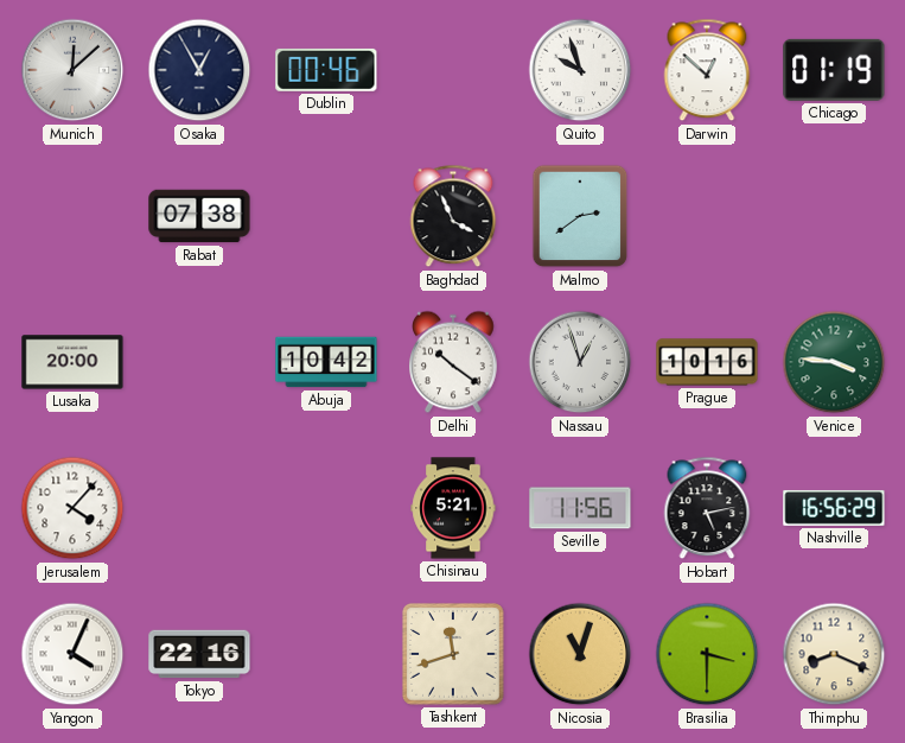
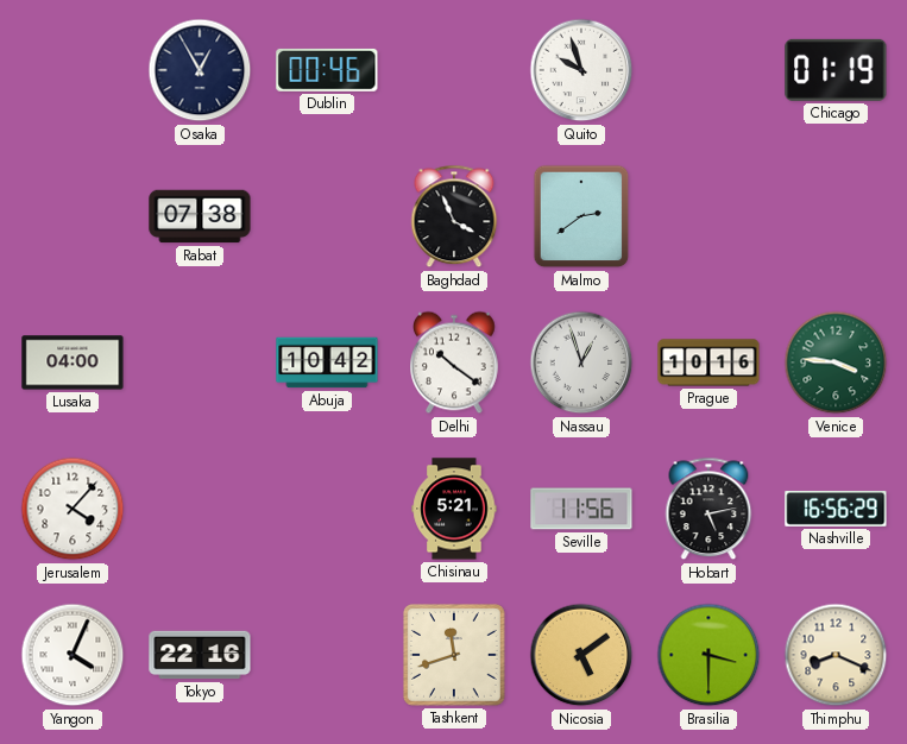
Munich: 12:08 -> none
Darwin: 12:52 -> none
Lusaka: 20:00 -> 04:00
Nicosia: 11:03 -> 5:09
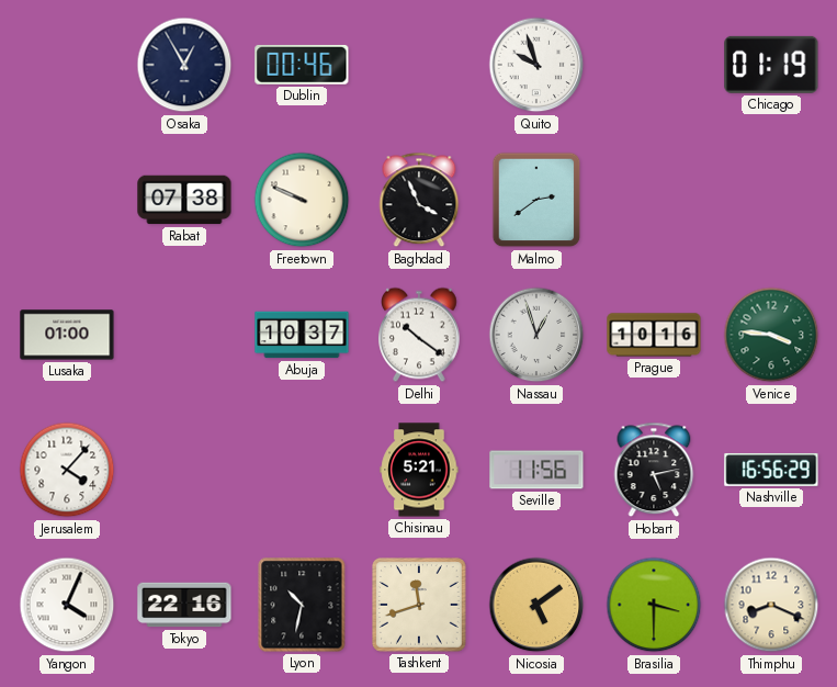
Freetown: none -> 9:49
Lusaka: 04:00 -> 01:00
Abuja: 10:42 -> 10:37
Lyon: none -> 10:32
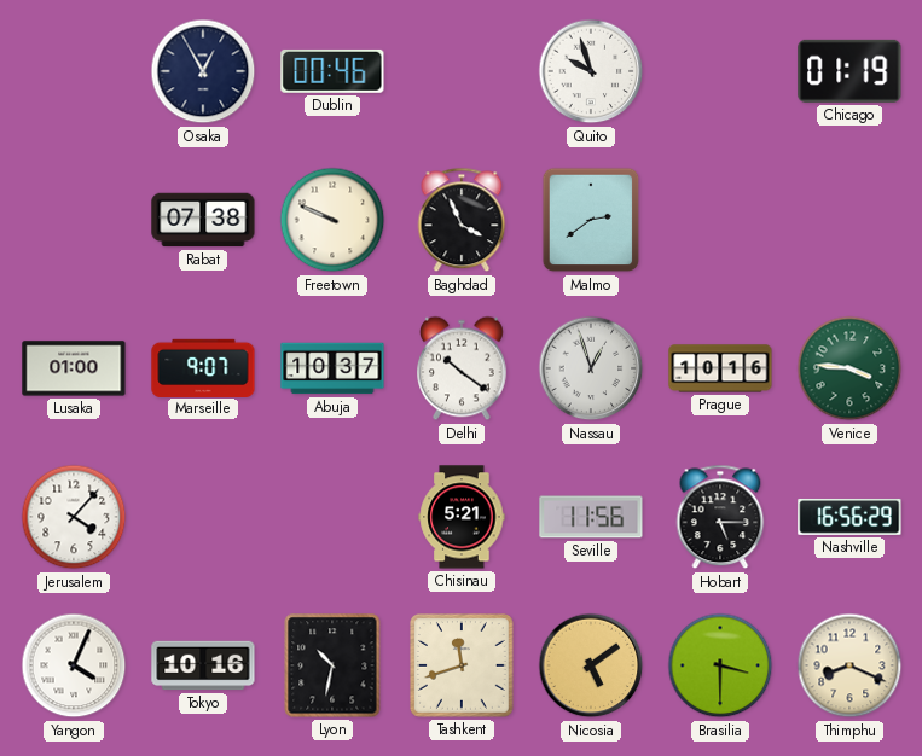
Marseille: none -> 9:07
Hobart: 5:13 -> 5:15
Tokyo: 22:16 -> 10:16
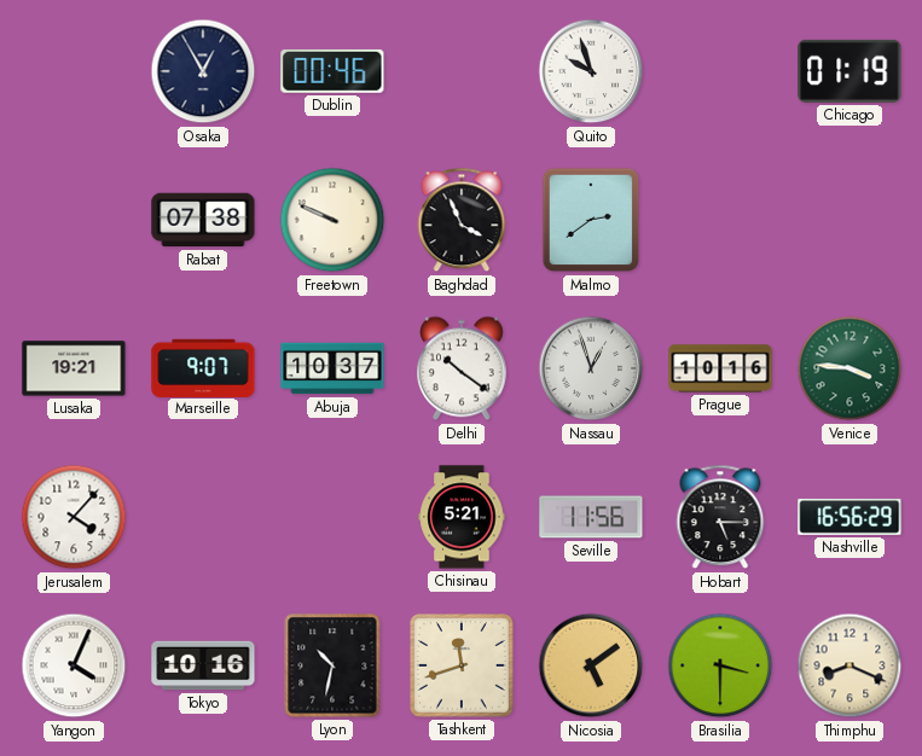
Lusaka: 01:00 -> 19:21
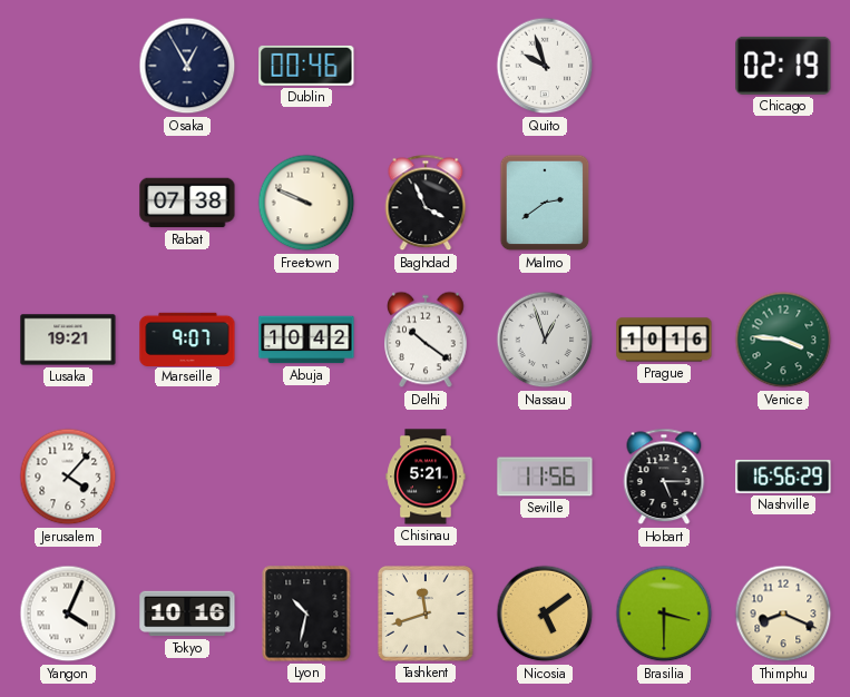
Chicago: 01:19 -> 02:19
Abuja: 10:37 -> 10:42
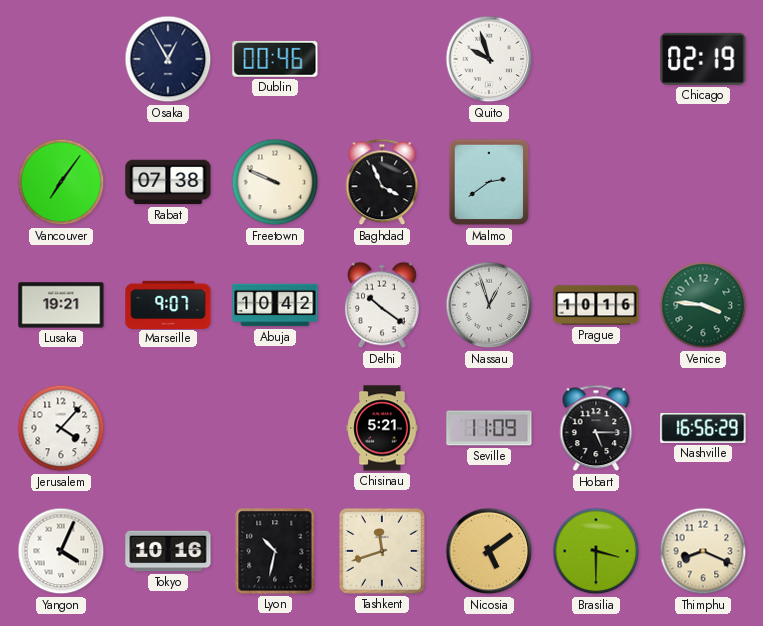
Vancouver: none -> 7:06
Seville: 11:56 -> 11:09
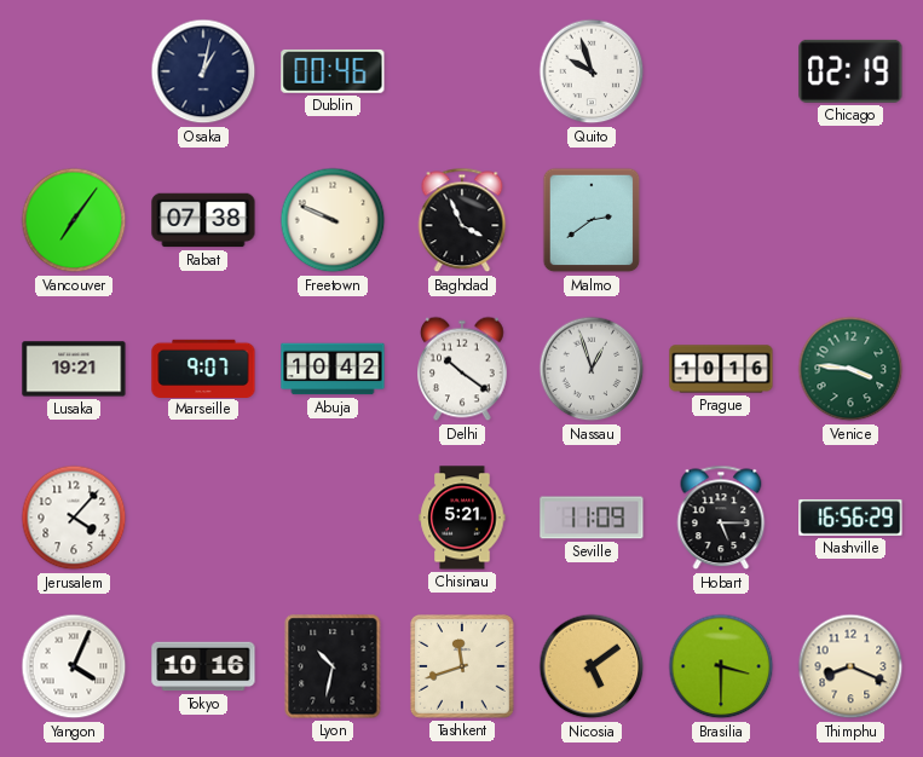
Osaka: 12:55 -> 1:02
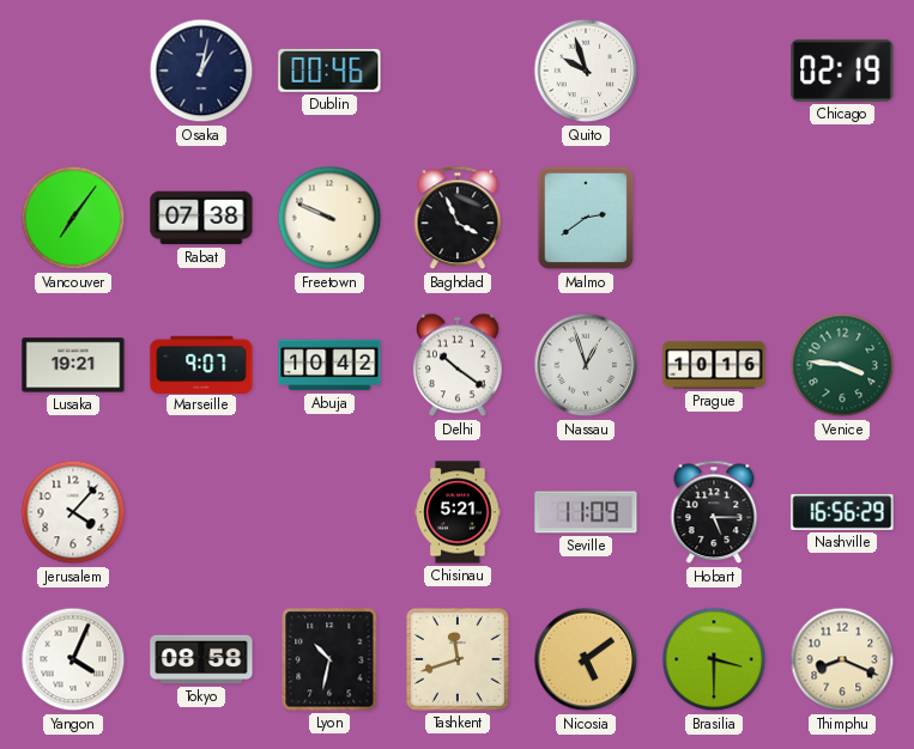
Tokyo: 10:16 -> 08:58
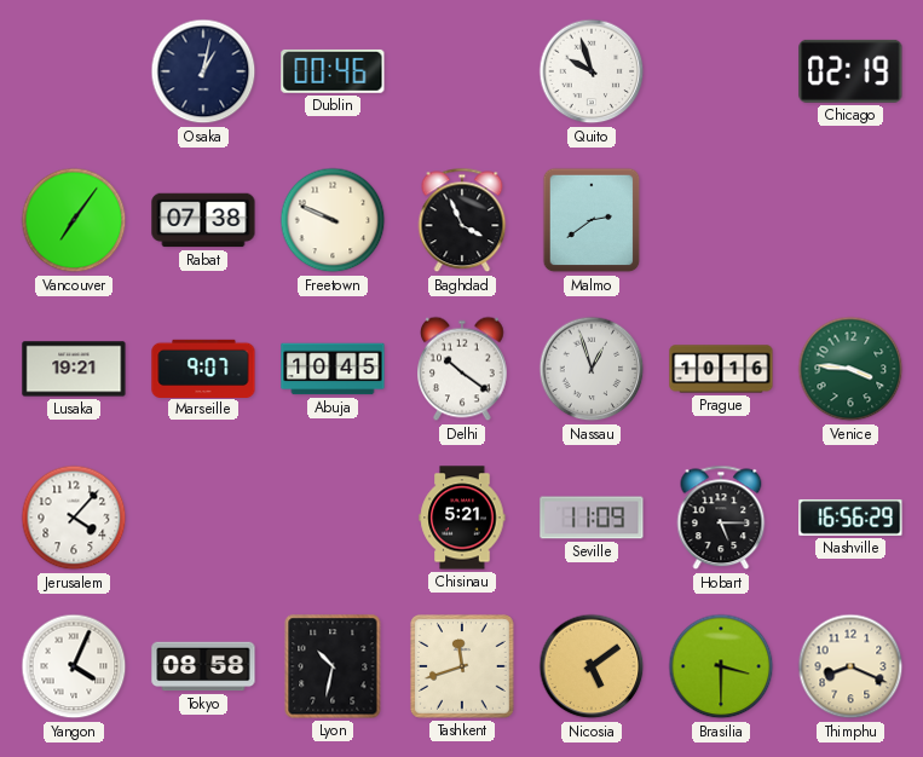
Abuja: 10:42 -> 10:45
